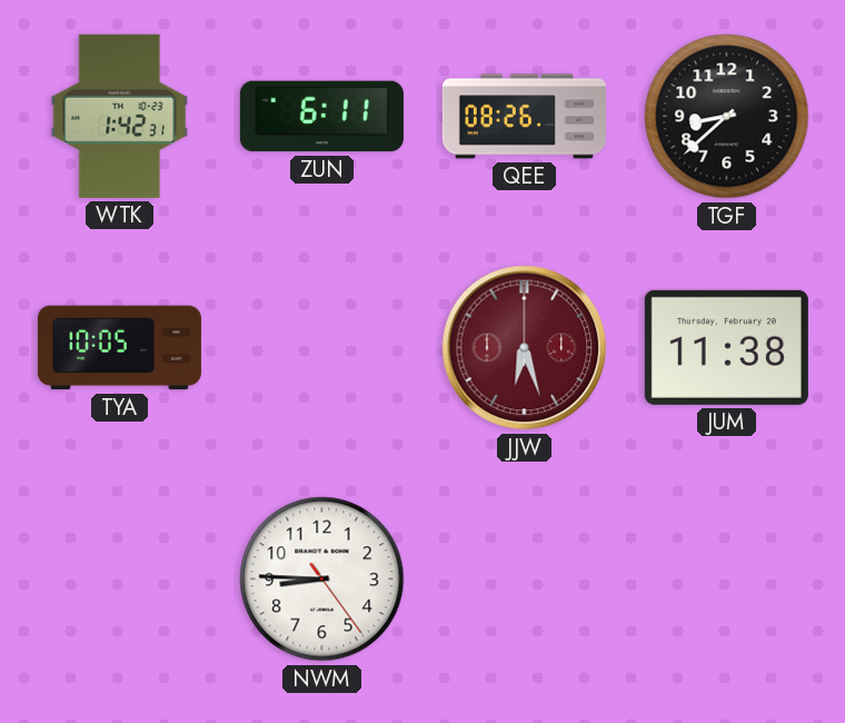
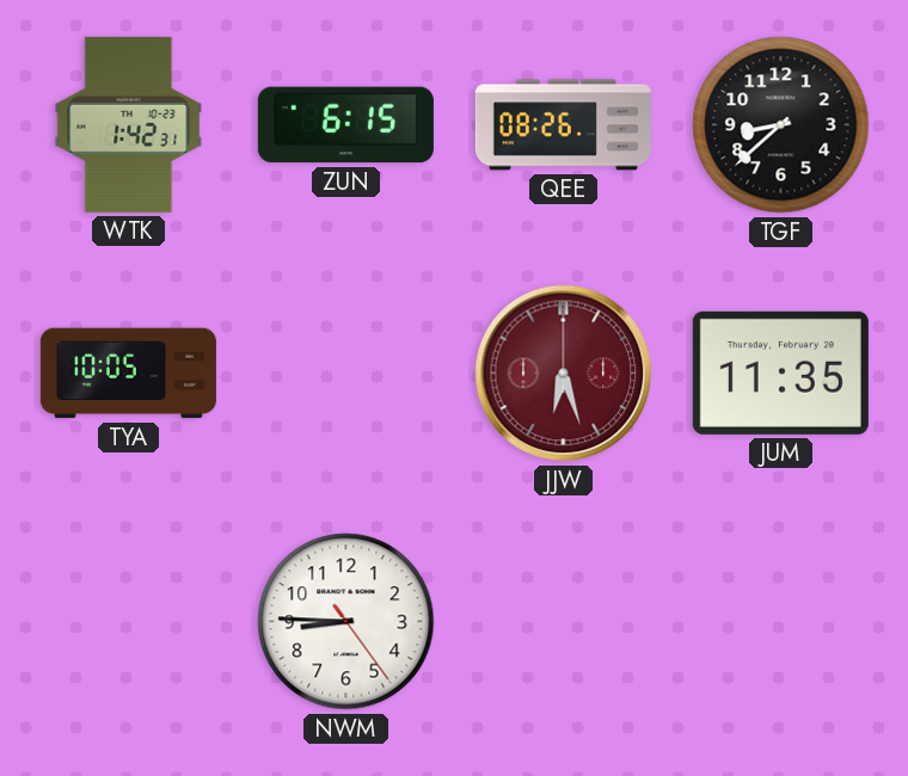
ZUN: 6:11 -> 6:15
JUM: 11:38 -> 11:35
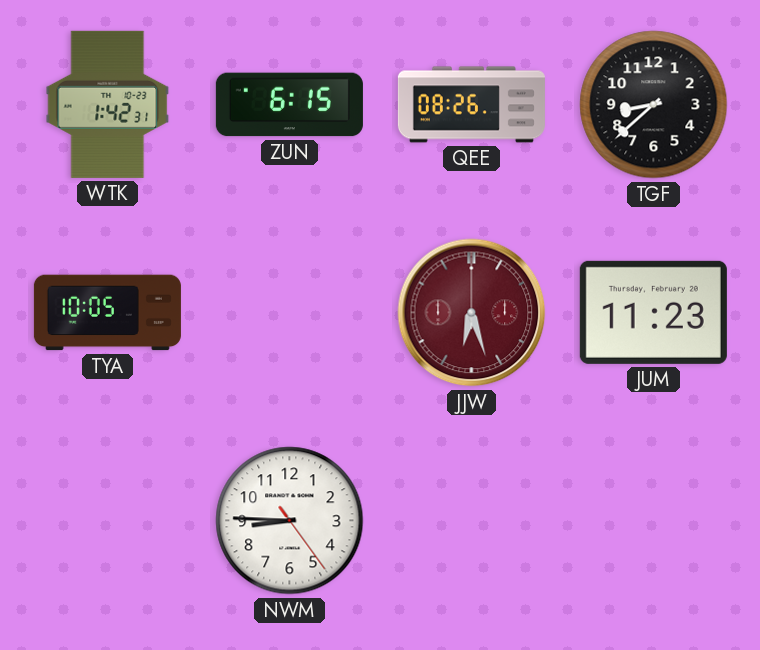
JUM: 11:35 -> 11:23
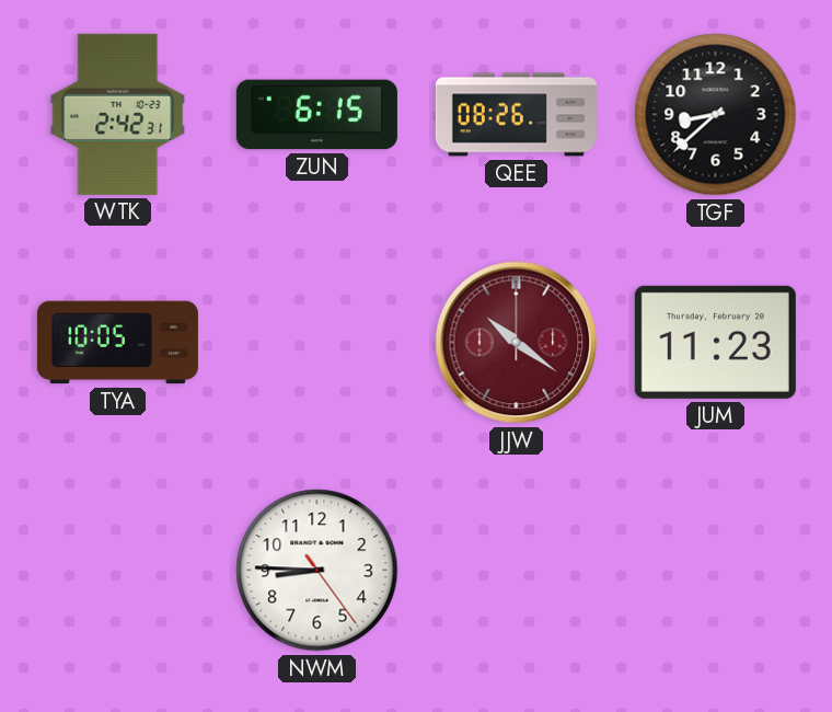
WTK: 1:42 -> 2:42
JJW: 6:27 -> 10:21
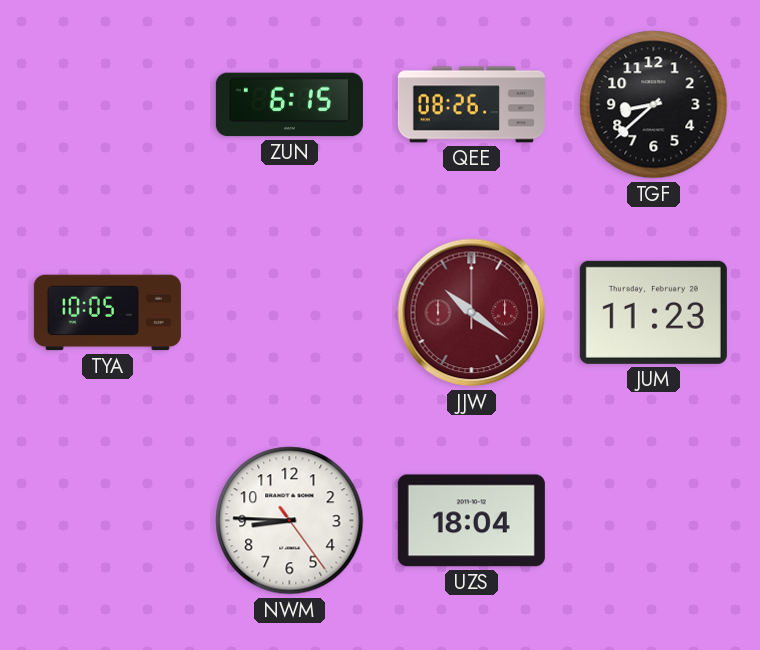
WTK: 2:42 -> none
UZS: none -> 18:04
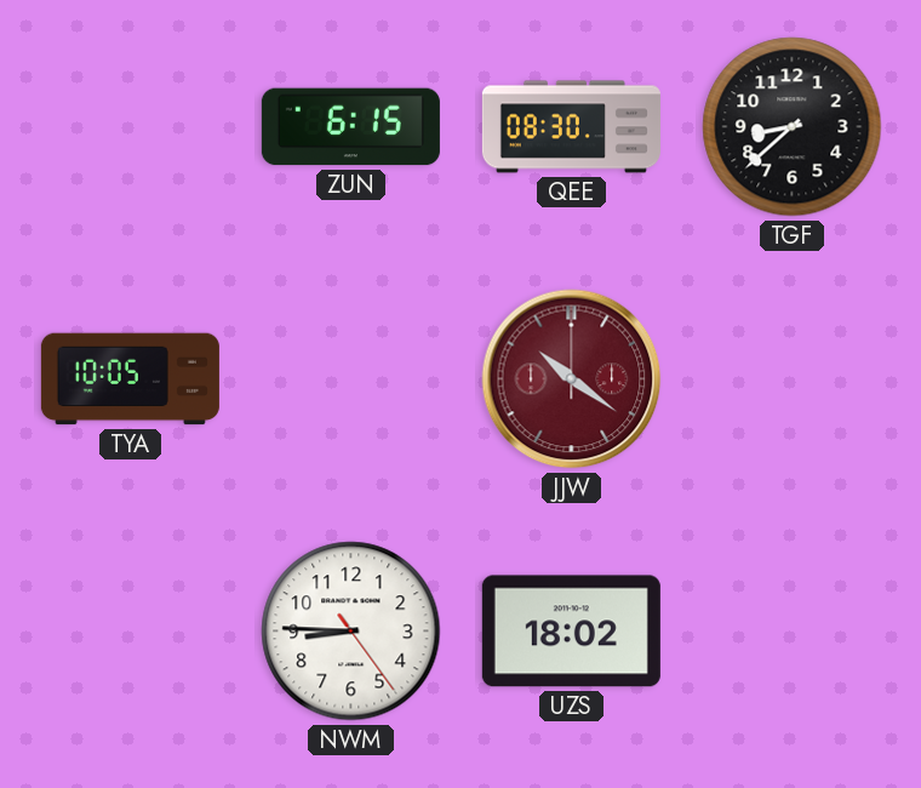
QEE: 08:26 -> 08:30
JUM: 11:23 -> none
UZS: 18:04 -> 18:02
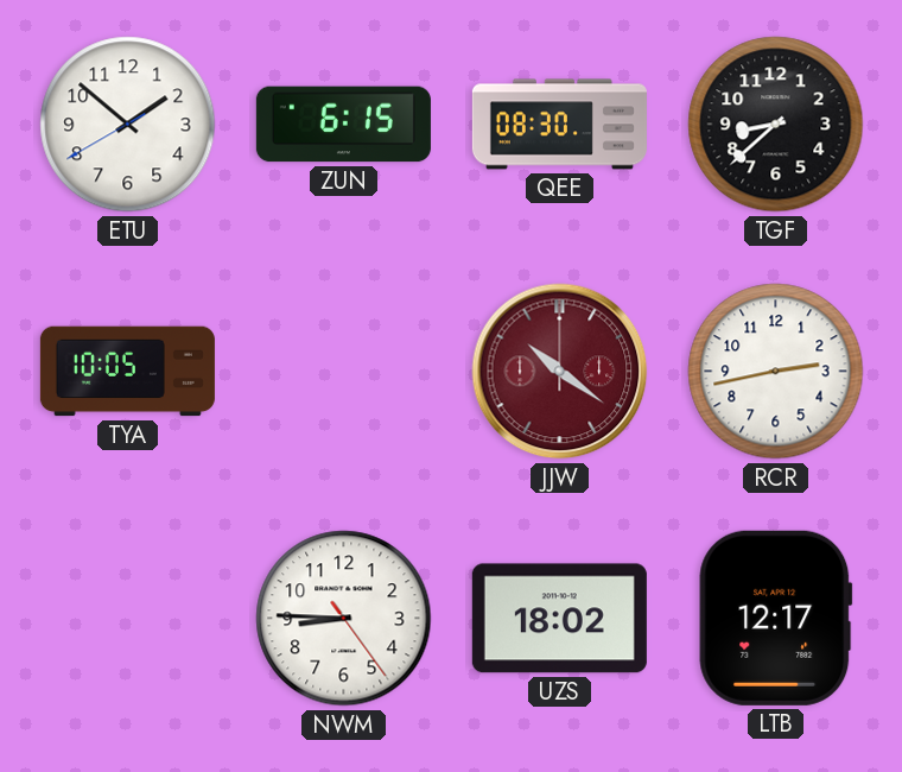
ETU: none -> 1:51
RCR: none -> 2:43
LTB: none -> 12:17
